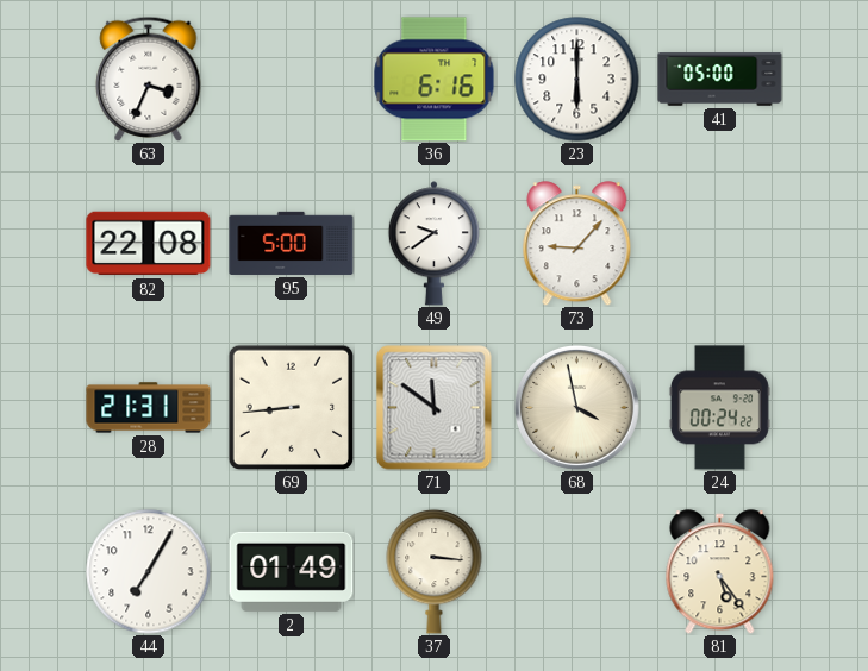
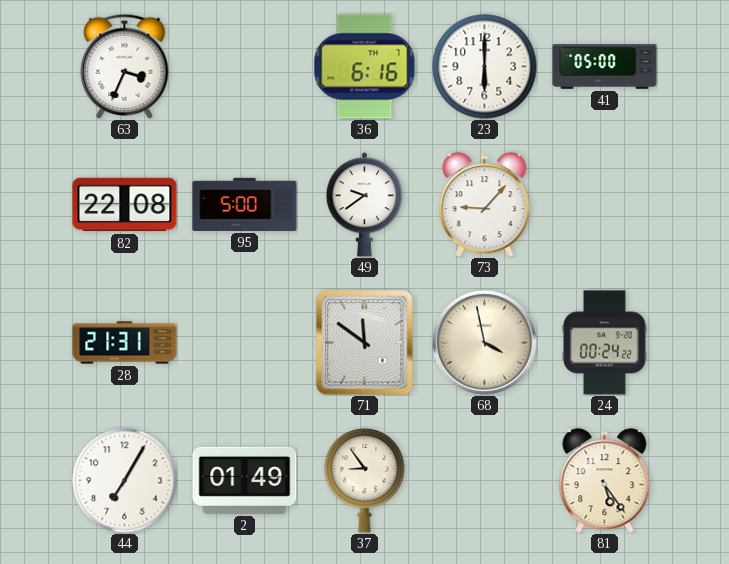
69: 8:44 -> none
37: 3:16 -> 8:54
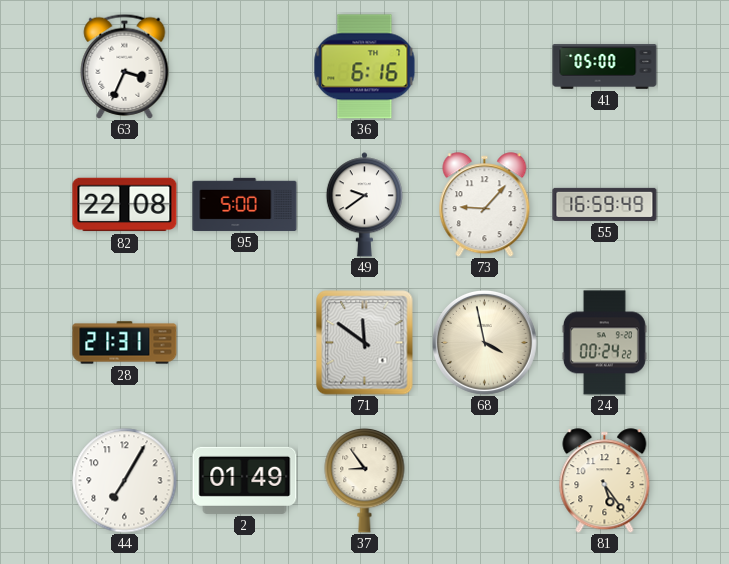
23: 6:00 -> none
55: none -> 16:59
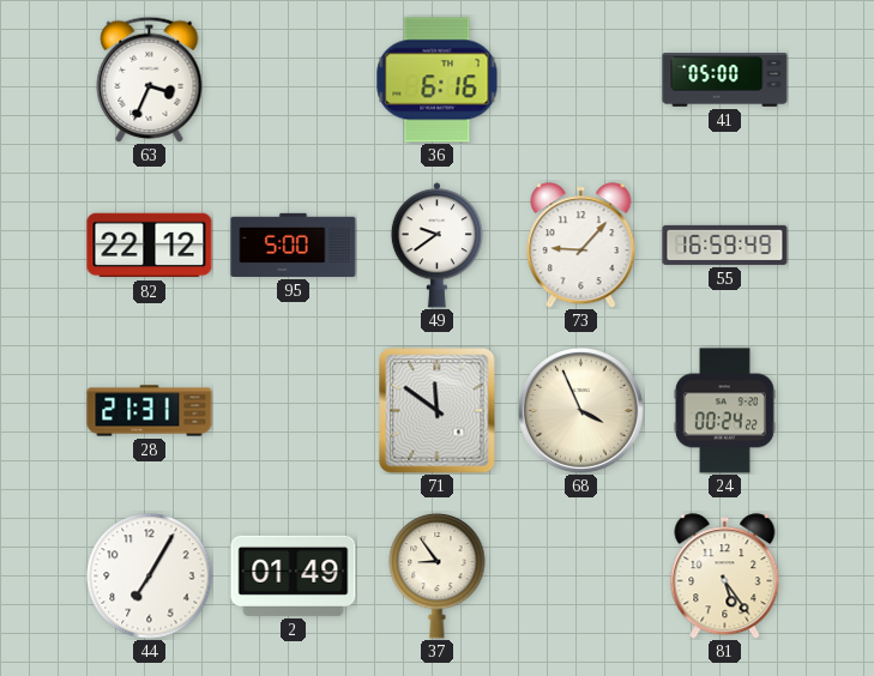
82: 22:08 -> 22:12
68: 3:58 -> 3:56
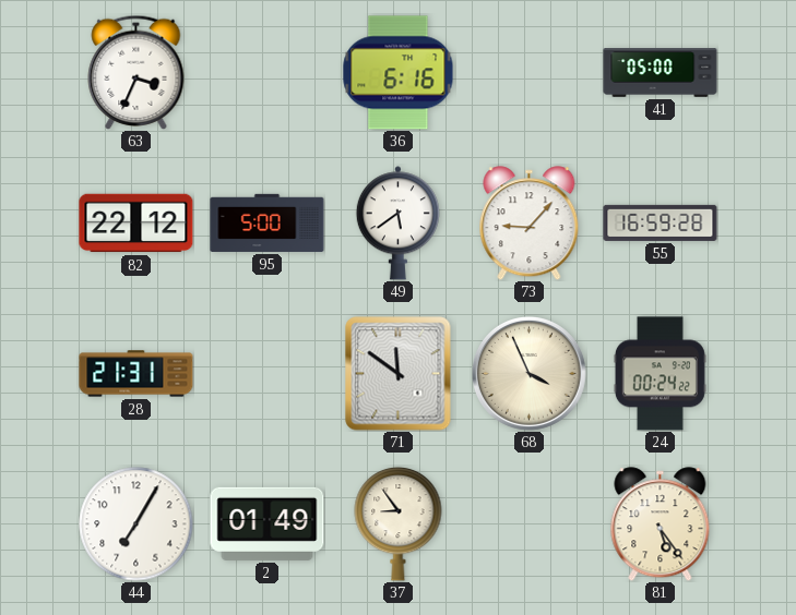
49: 9:39 -> 5:39
55: 16:59:49 -> 16:59:28
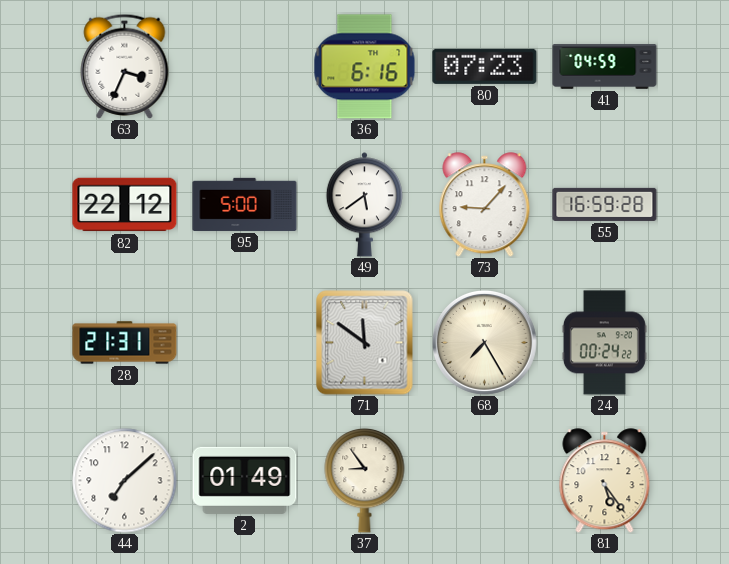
80: none -> 07:23
41: 05:00 -> 04:59
68: 3:56 -> 7:25
44: 7:05 -> 7:08
